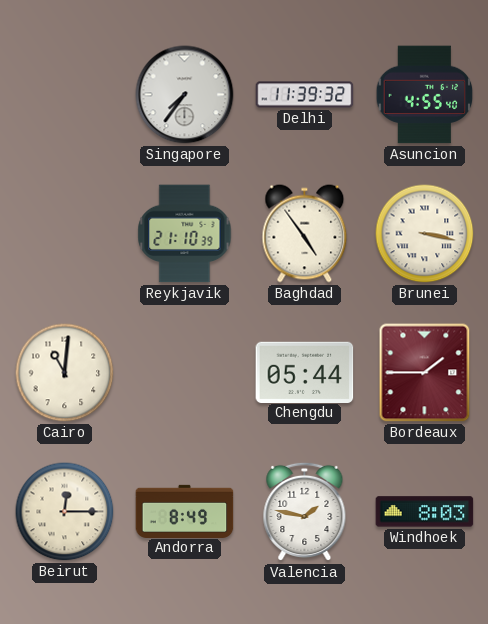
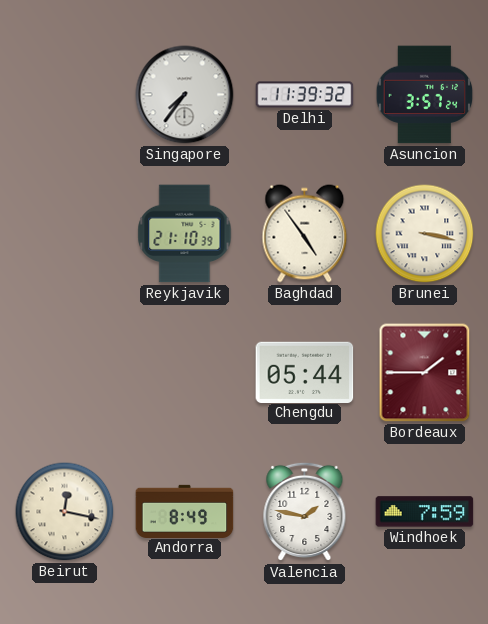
Asuncion: 4:55 -> 3:57
Cairo: 11:01 -> none
Beirut: 12:15 -> 12:17
Windhoek: 8:03 -> 7:59
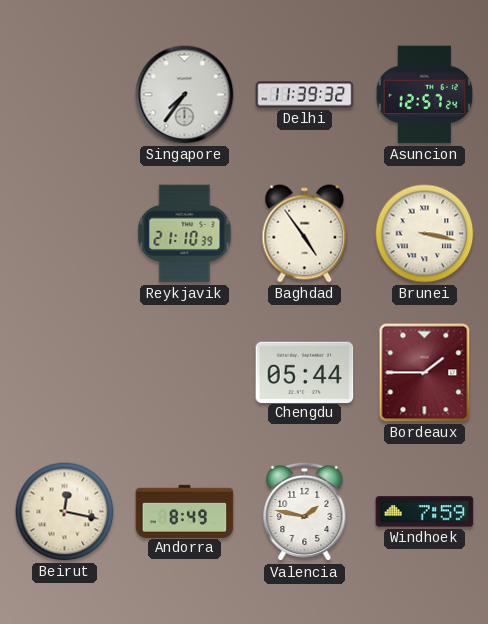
Asuncion: 3:57 -> 12:57
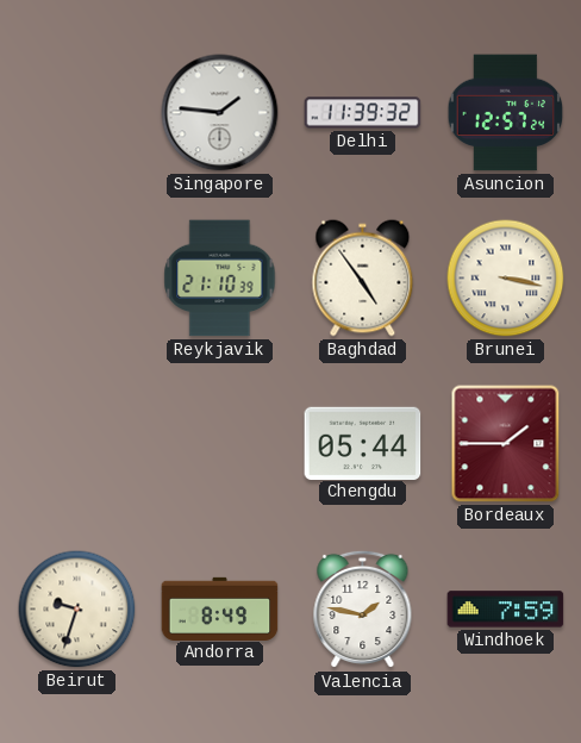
Singapore: 7:36 -> 1:46
Beirut: 12:17 -> 9:33
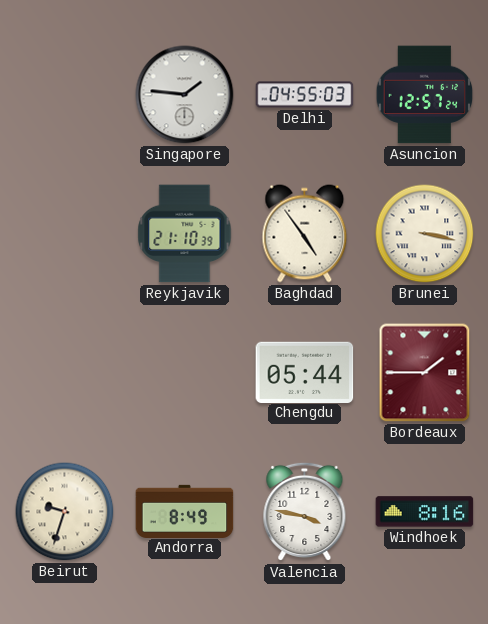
Delhi: 11:39 -> 04:55
Valencia: 1:47 -> 3:47
Windhoek: 7:59 -> 8:16
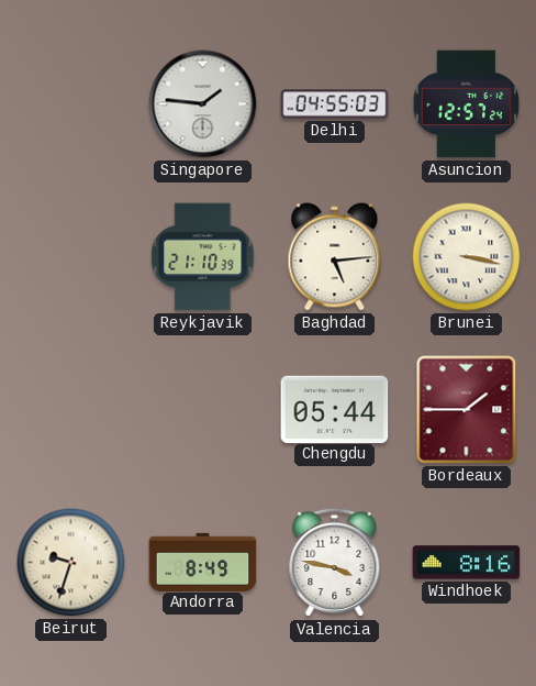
Baghdad: 4:54 -> 5:14
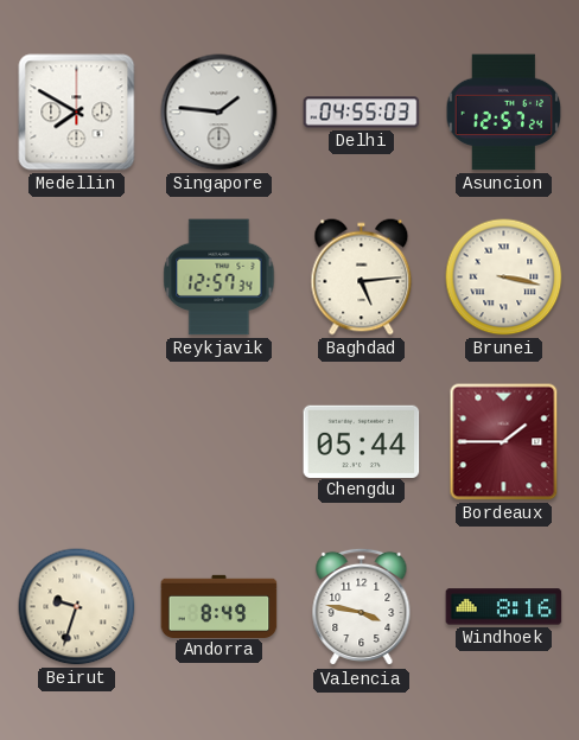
Medellin: none -> 7:50
Reykjavik: 21:10 -> 12:57
